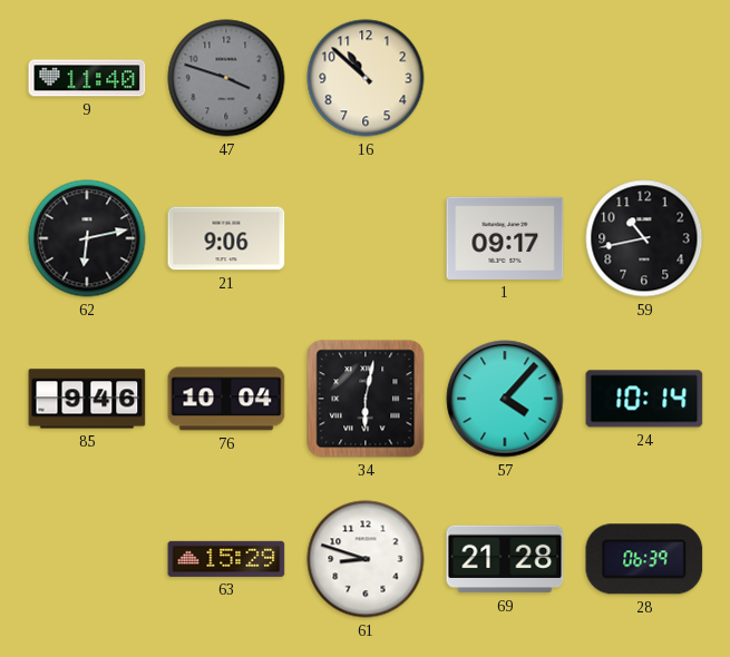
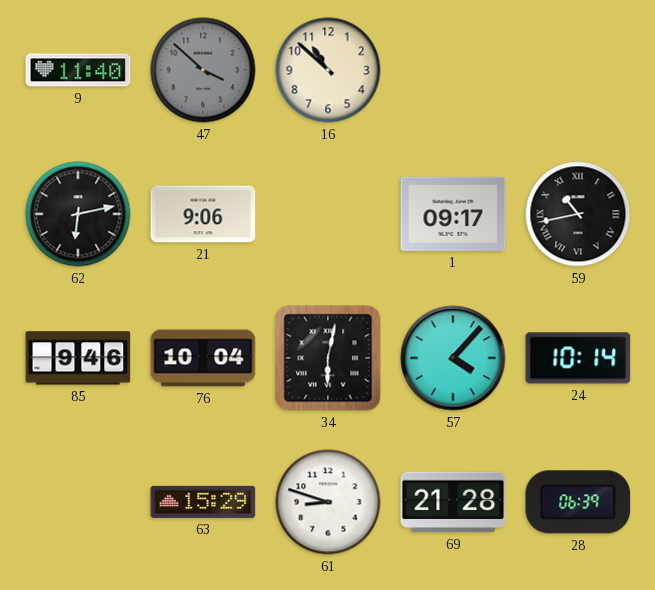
47: 3:48 -> 3:52
59 numerals: Arabic -> Roman
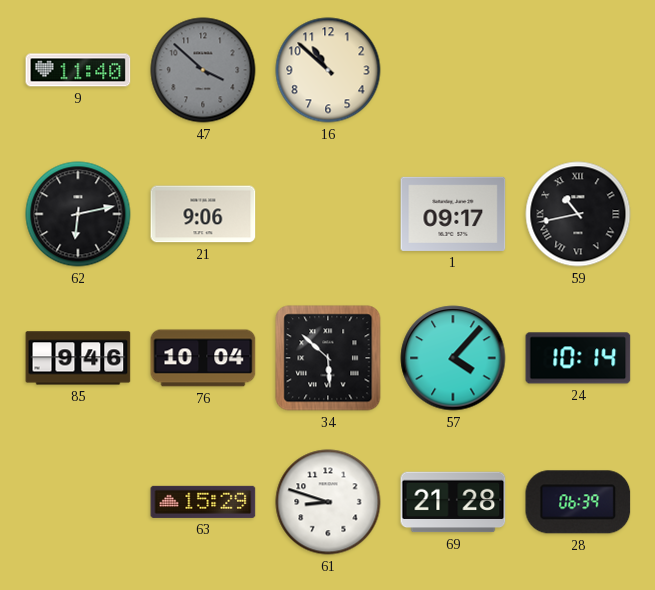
34: 6:02 -> 5:52
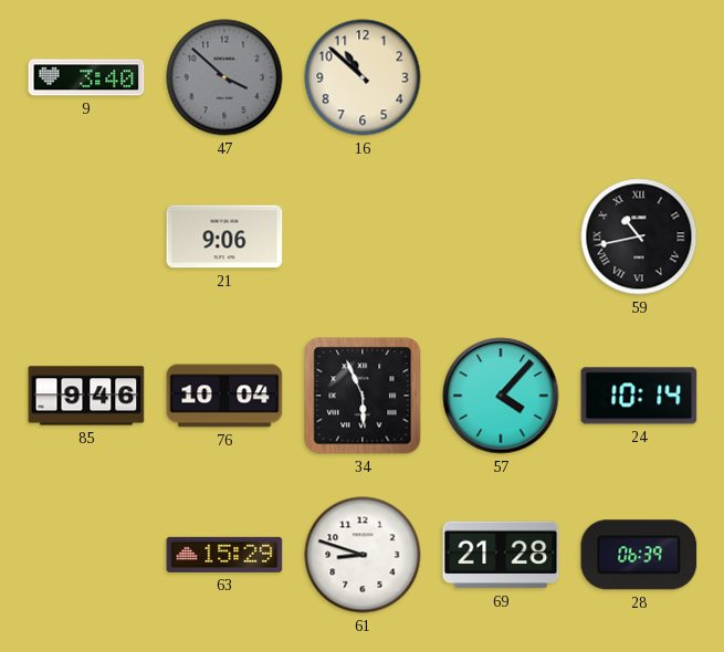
9: 11:40 -> 3:40
62: 6:13 -> none
1: 09:17 -> none
34: 5:52 -> 5:56
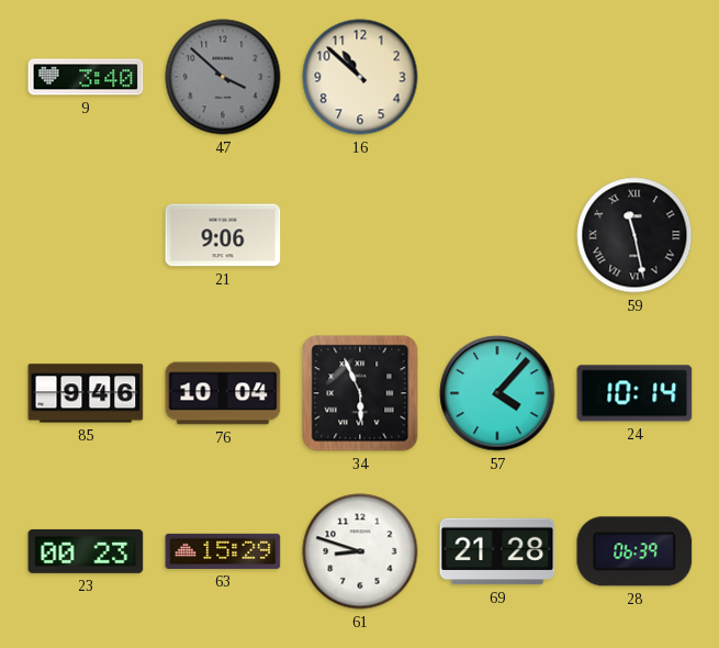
59: 10:43 -> 11:28
23: none -> 00:23
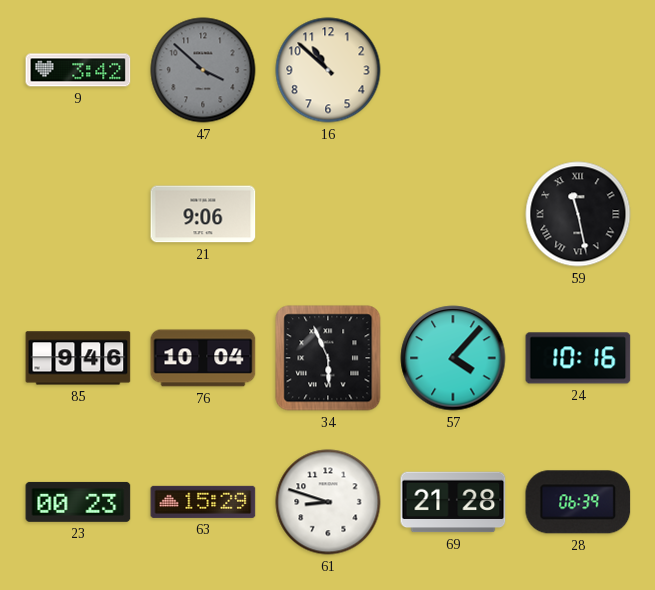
9: 3:40 -> 3:42
24: 10:14 -> 10:16
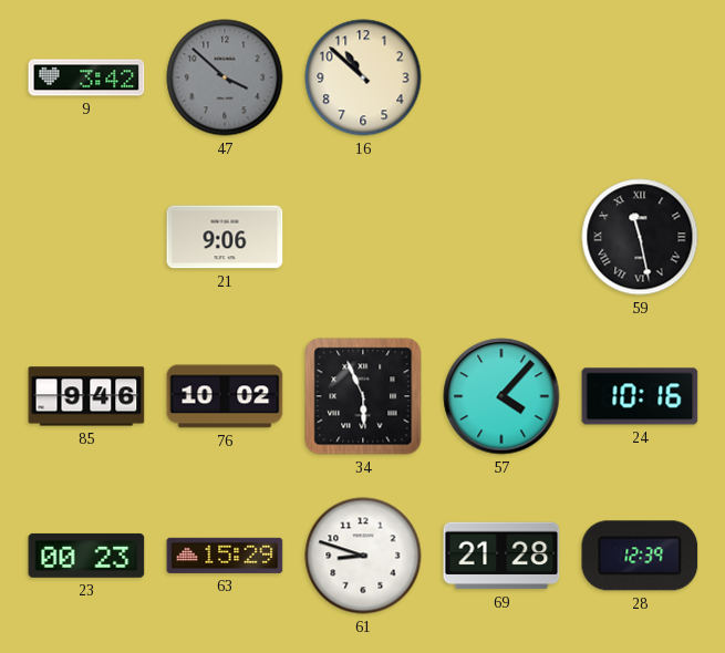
76: 10:04 -> 10:02
28: 06:39 -> 12:39
